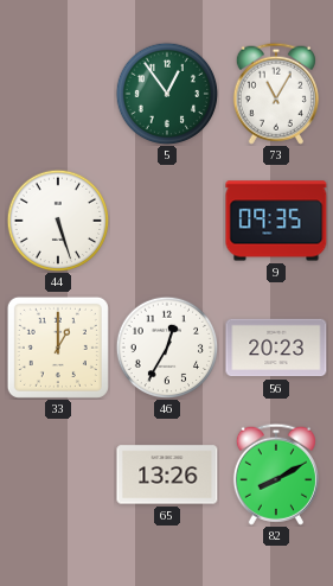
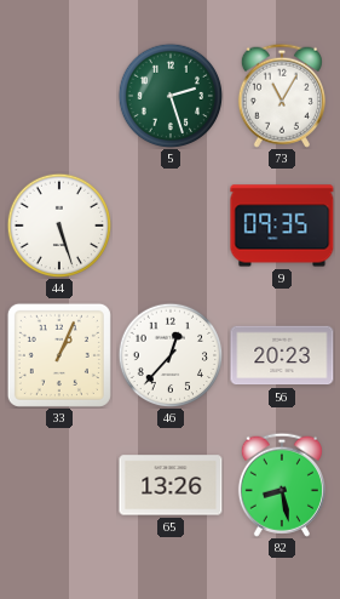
5: 12:54 -> 2:27
33: 1:00 -> 1:04
46: 12:35 -> 12:37
82: 8:10 -> 8:28
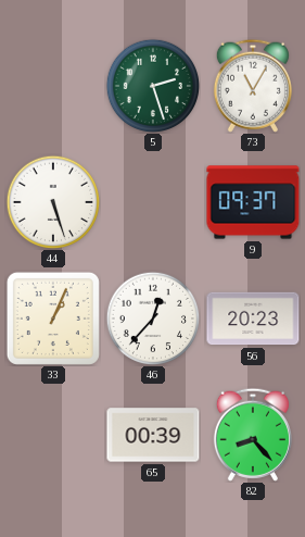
9: 09:35 -> 09:37
65: 13:26 -> 00:39
82: 8:28 -> 8:23
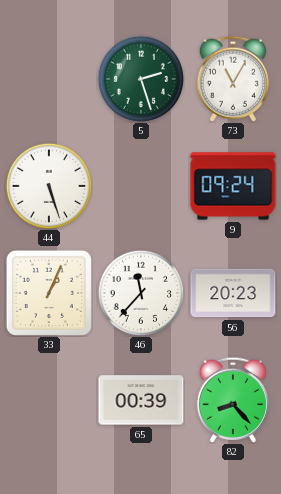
9: 09:37 -> 09:24
46: 12:37 -> 11:37
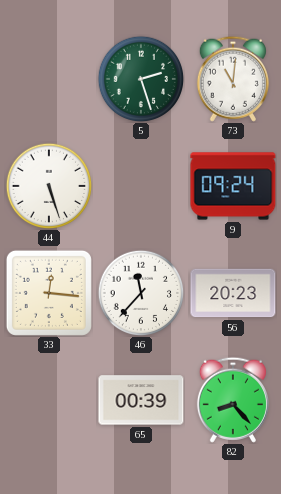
73: 11:05 -> 11:01
33: 1:04 -> 12:16
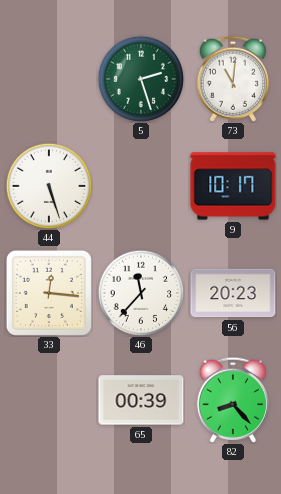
9: 09:24 -> 10:17
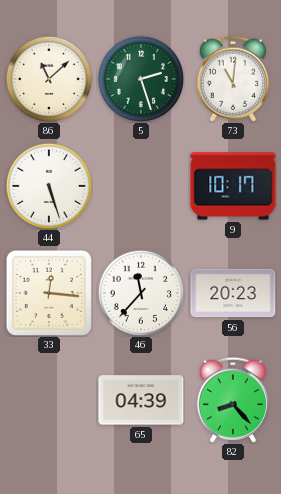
86: none -> 11:08
65: 00:39 -> 04:39
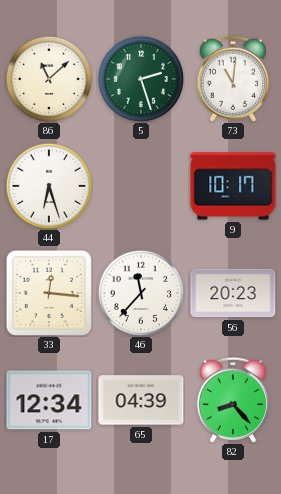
44: 5:27 -> 6:27
17: none -> 12:34
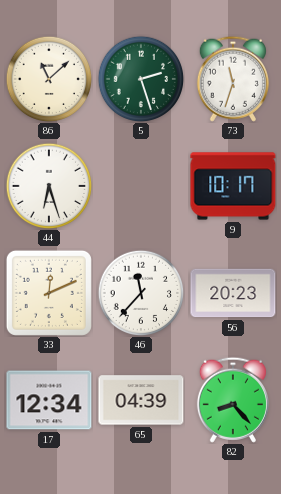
73: 11:01 -> 11:33
33: 12:16 -> 12:11
